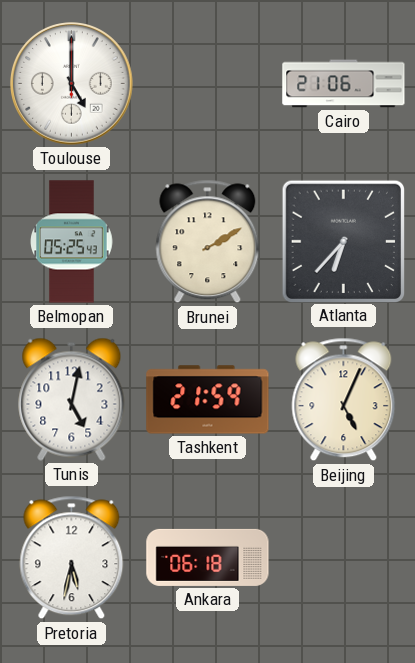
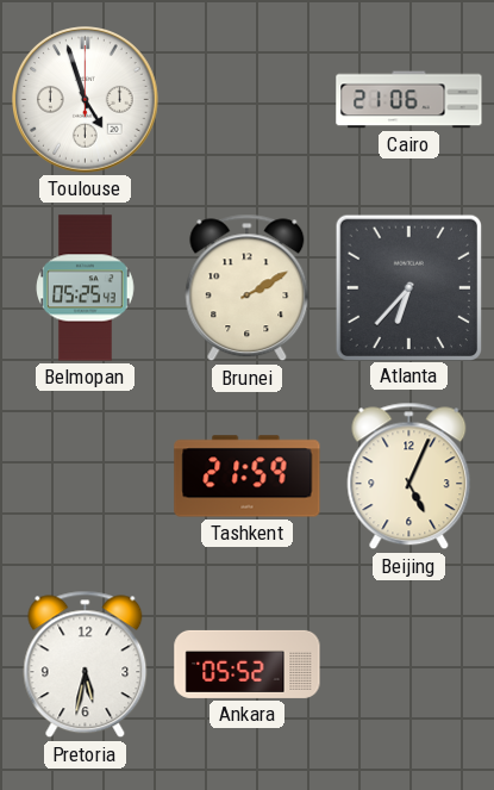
Toulouse: 5:00 -> 4:57
Tunis: 5:02 -> none
Ankara: 06:18 -> 05:52
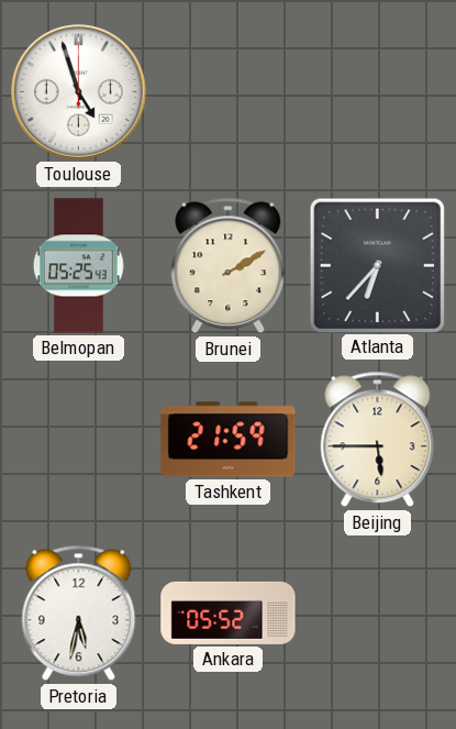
Cairo: 21:06 -> none
Beijing: 5:04 -> 5:45
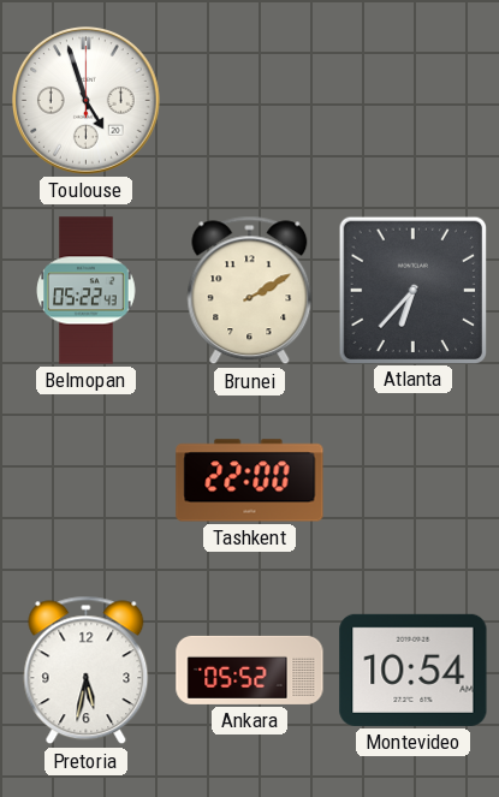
Belmopan: 05:25 -> 05:22
Tashkent: 21:59 -> 22:00
Beijing: 5:45 -> none
Montevideo: none -> 10:54
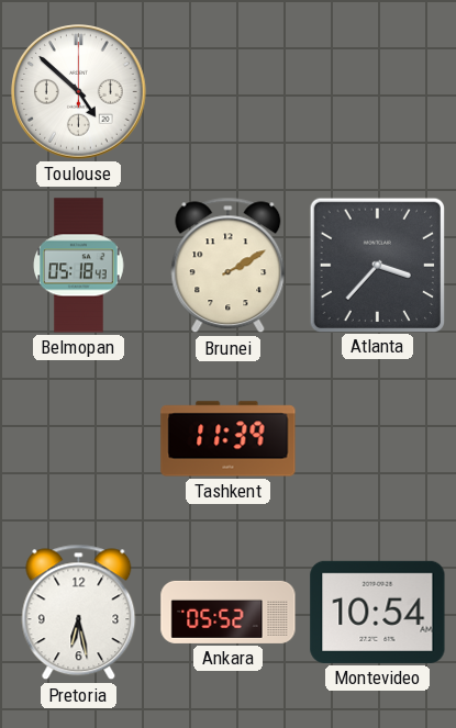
Toulouse: 4:57 -> 4:52
Belmopan: 05:22 -> 05:18
Atlanta: 6:37 -> 3:37
Tashkent: 22:00 -> 11:39
Pretoria: 5:32 -> 6:28
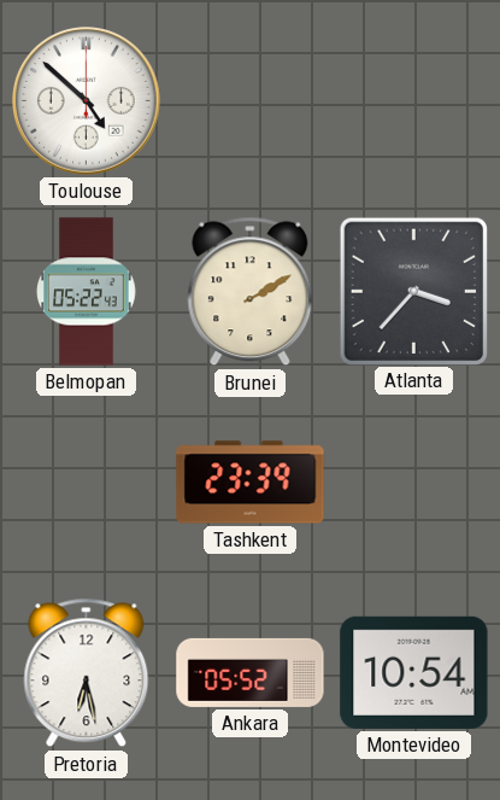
Belmopan: 05:18 -> 05:22
Tashkent: 11:39 -> 23:39
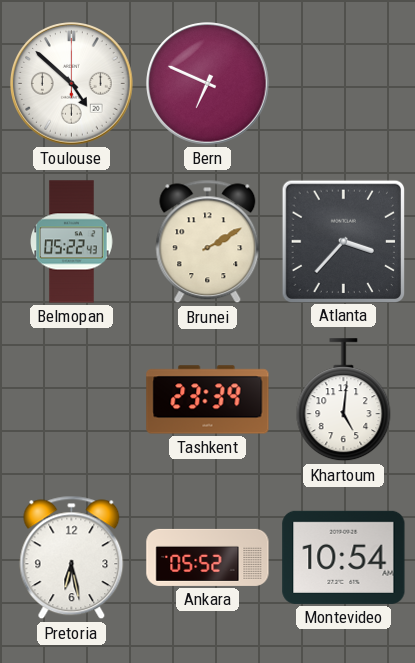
Bern: none -> 6:49
Khartoum: none -> 5:01
